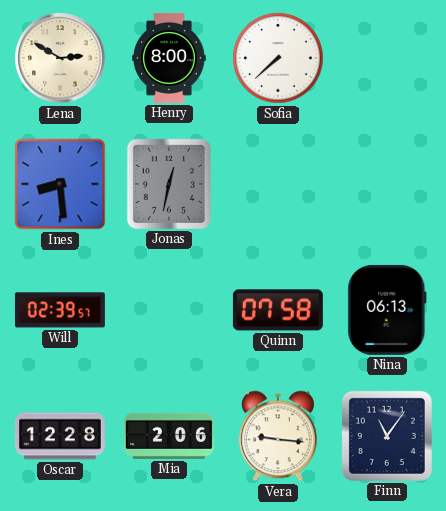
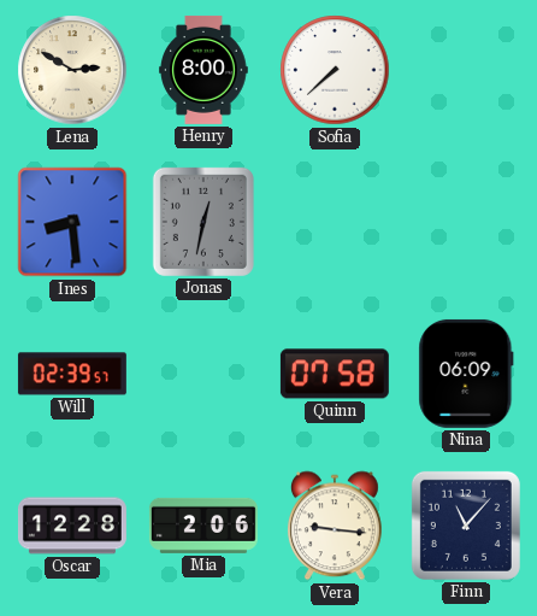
Nina: 06:13 -> 06:09
Finn: 11:06 -> 11:07
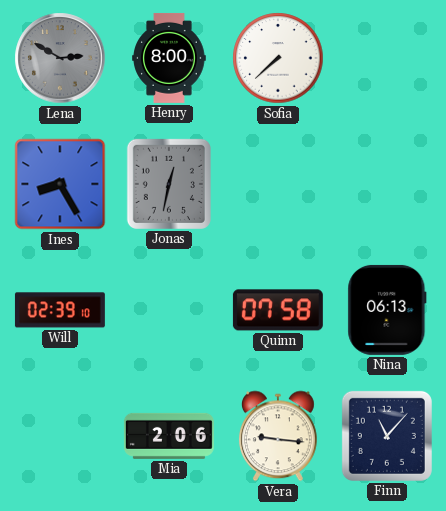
Lena dial: cream -> grey
Ines: 8:29 -> 8:25
Will: 02:39:57 -> 02:39:10
Nina: 06:09 -> 06:13
Oscar: 12:28 -> none
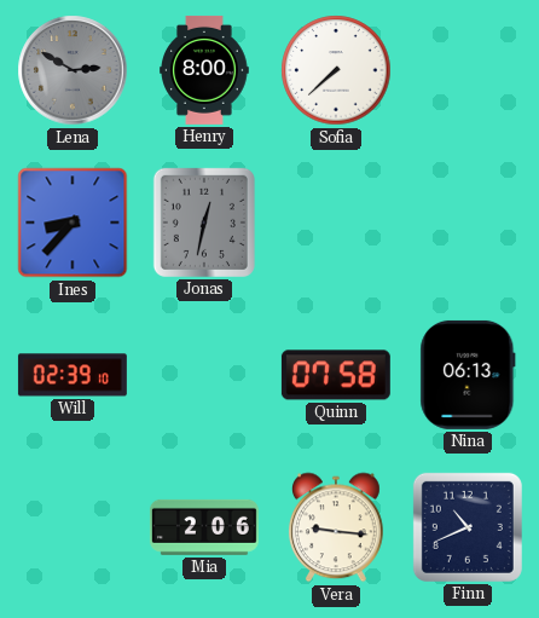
Ines: 8:25 -> 8:37
Finn: 11:07 -> 10:41
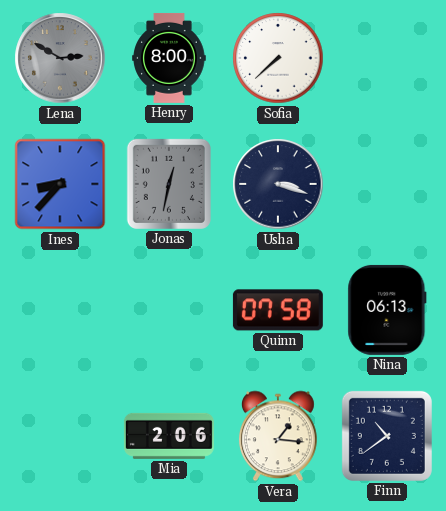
Usha: none -> 3:18
Will: 02:39 -> none
Vera: 9:16 -> 1:16
Finn: 10:41 -> 10:39
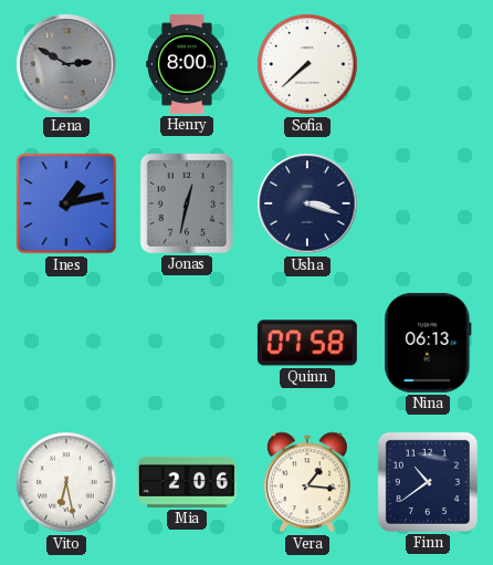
Ines: 8:37 -> 1:13
Vito: none -> 6:28
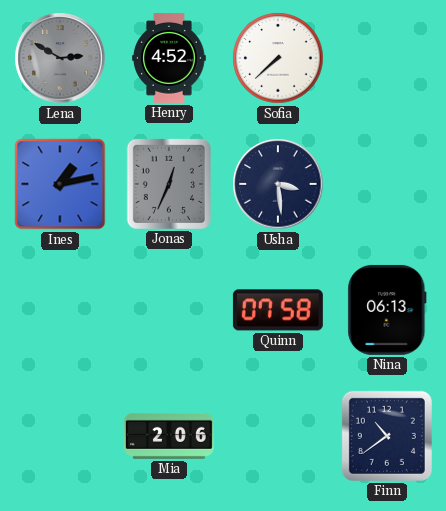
Henry: 8:00 -> 4:52
Jonas: 12:32 -> 12:34
Usha: 3:18 -> 3:29
Vito: 6:28 -> none
Vera: 1:16 -> none
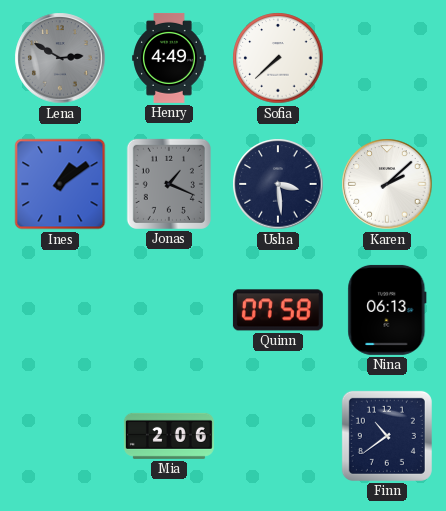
Henry: 4:52 -> 4:49
Ines: 1:13 -> 1:09
Jonas: 12:34 -> 1:19
Karen: none -> 2:08
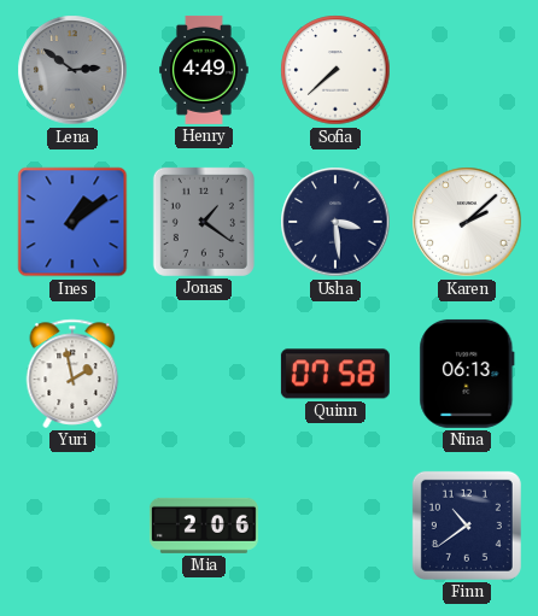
Lena: 2:50 -> 2:51
Jonas: 1:19 -> 1:21
Yuri: none -> 1:58
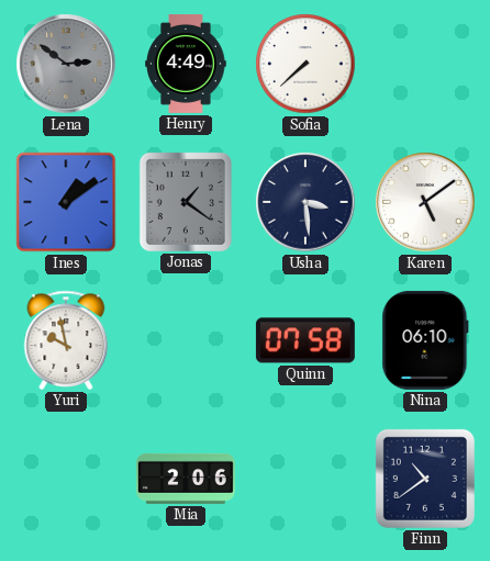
Karen: 2:08 -> 5:09
Yuri: 1:58 -> 9:58
Nina: 06:13 -> 06:10
